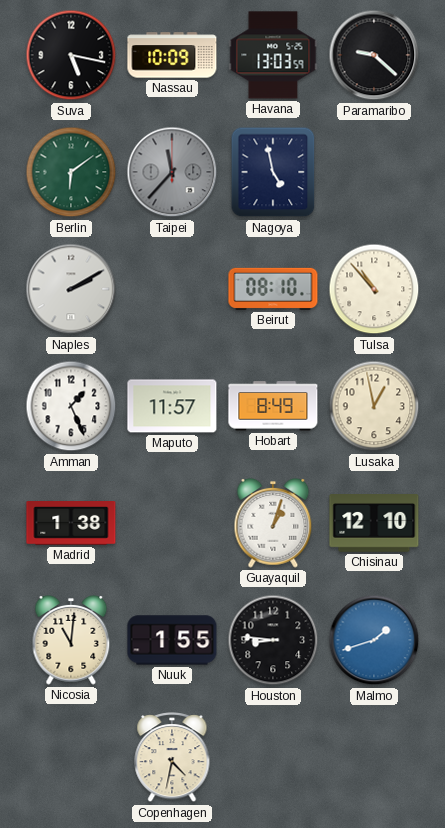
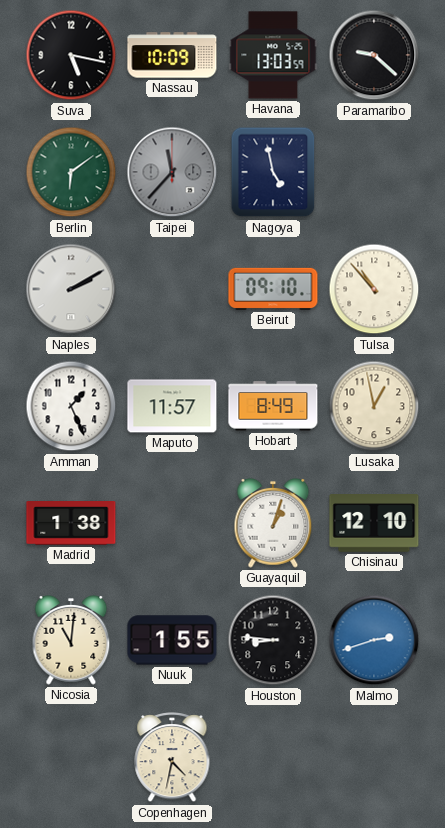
Beirut: 08:10 -> 09:10
Malmo: 1:42 -> 2:42
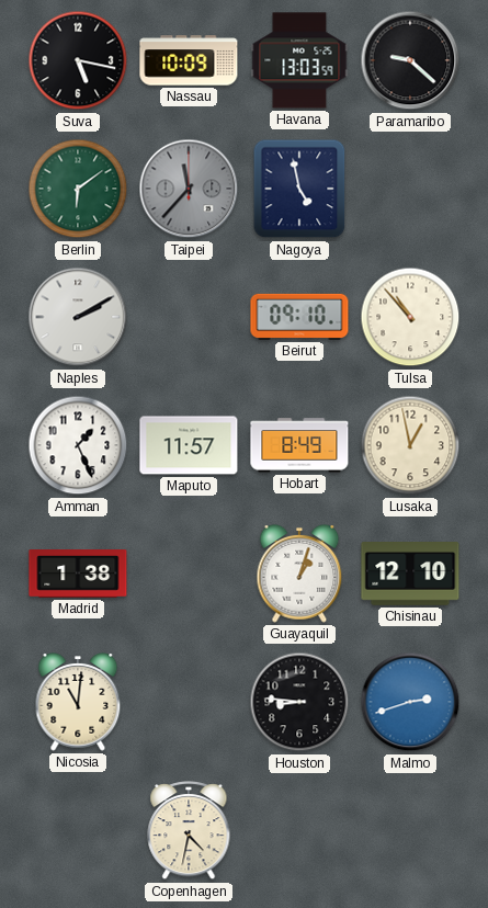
Nuuk: 1:55 -> none
